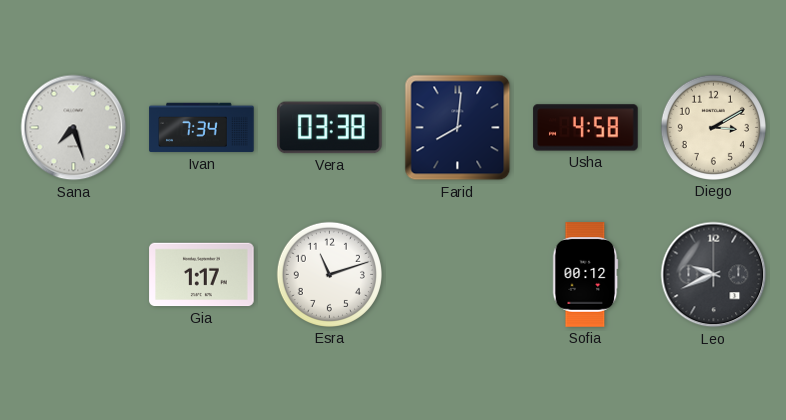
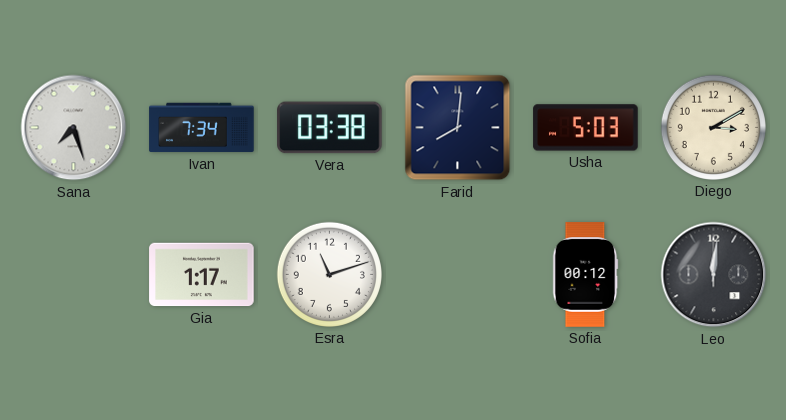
Usha: 4:58 -> 5:03
Leo: 9:41 -> 12:01
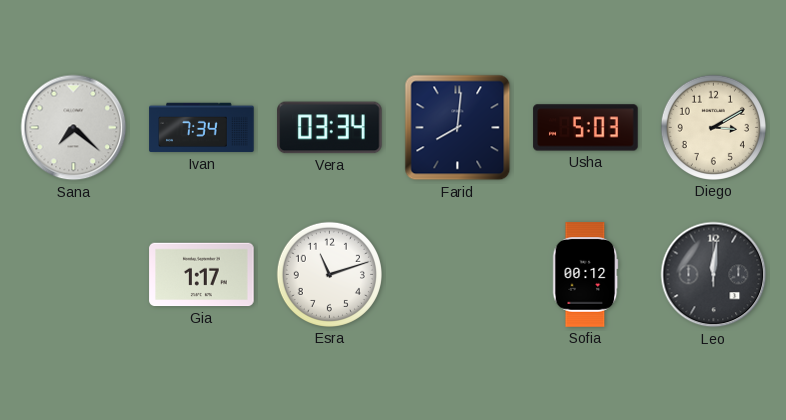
Sana: 7:27 -> 7:22
Vera: 03:38 -> 03:34
